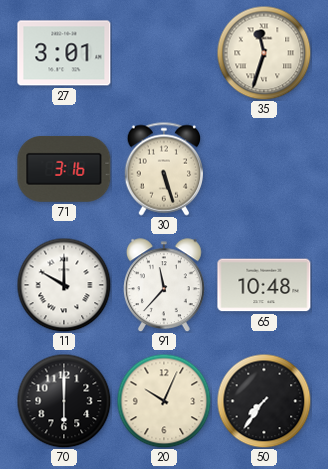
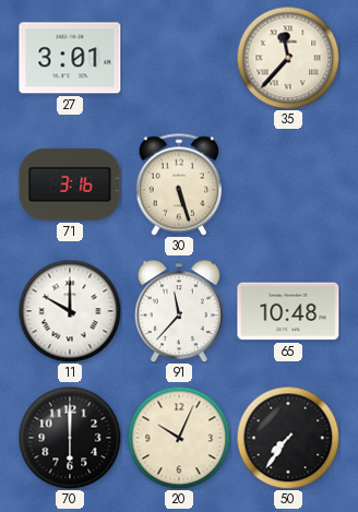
35: 11:33 -> 11:37
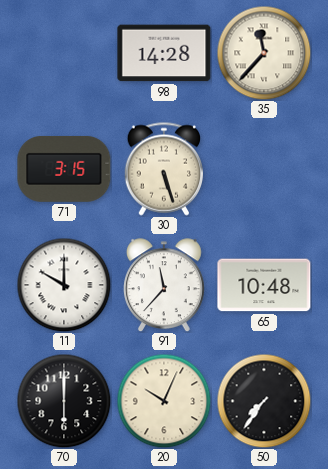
27: 3:01 -> none
98: none -> 14:28
71: 3:16 -> 3:15
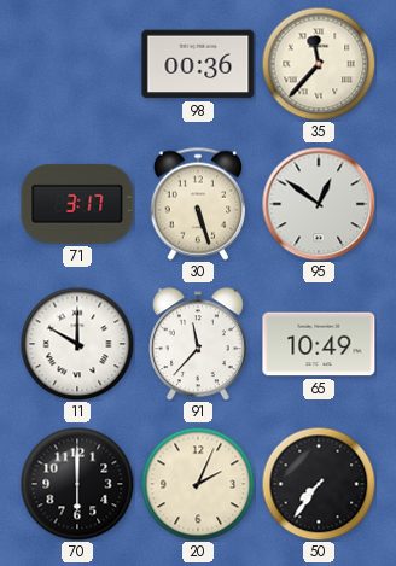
98: 14:28 -> 00:36
71: 3:15 -> 3:17
95: none -> 12:51
65: 10:48 -> 10:49
20: 10:04 -> 2:04
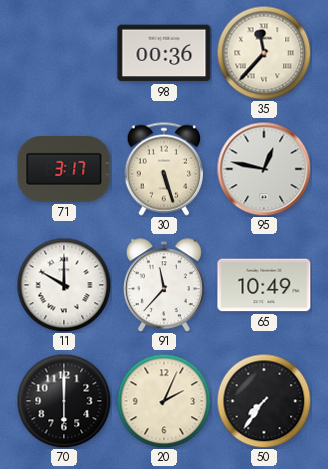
95: 12:51 -> 12:47
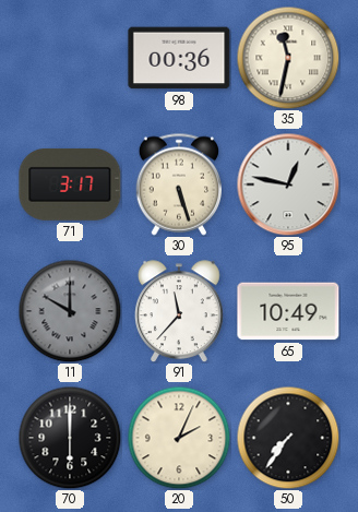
35: 11:37 -> 11:32
11 dial: white -> grey
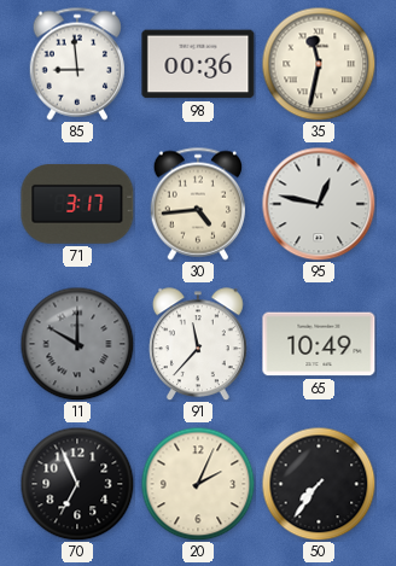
85: none -> 8:59
30: 5:27 -> 4:44
70: 6:00 -> 6:56
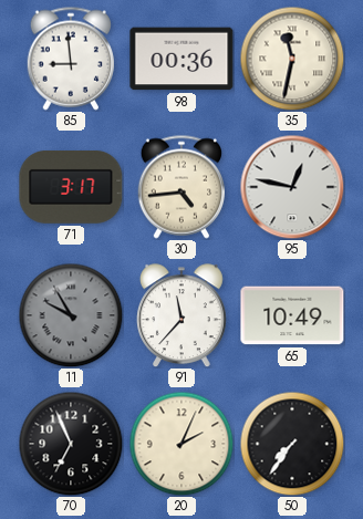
11: 10:00 -> 9:55
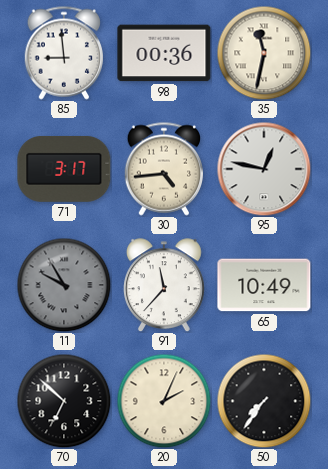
70: 6:56 -> 6:52
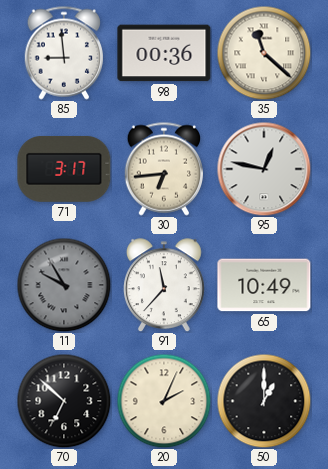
35: 11:32 -> 11:22
30: 4:44 -> 6:44
50: 7:36 -> 1:00
